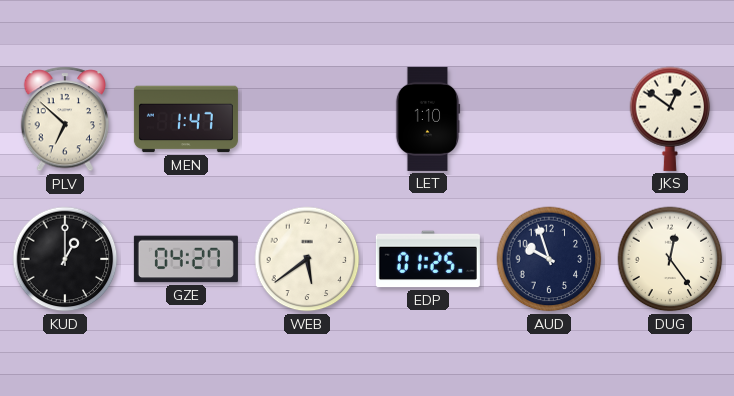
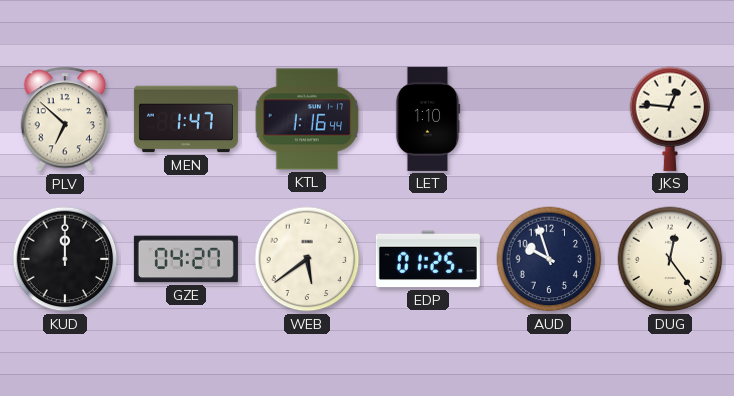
KTL: none -> 1:16
JKS: 12:51 -> 12:46
KUD: 1:00 -> 12:00
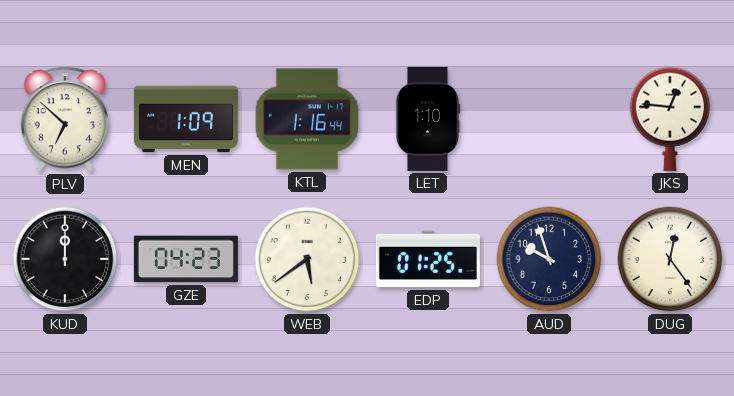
MEN: 1:47 -> 1:09
GZE: 04:27 -> 04:23
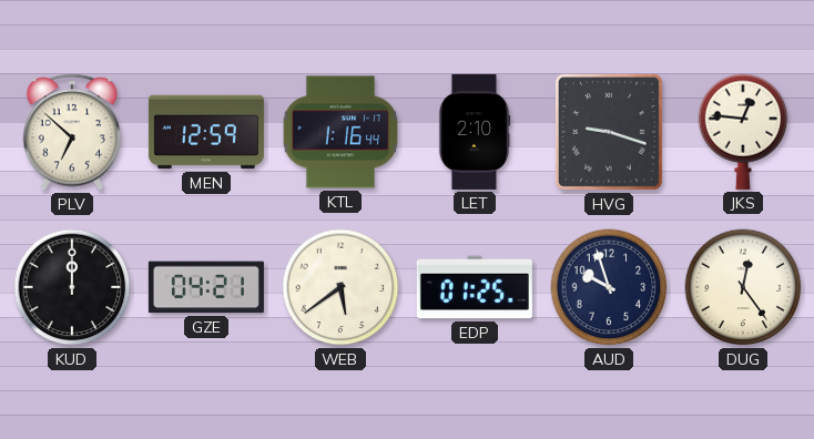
MEN: 1:09 -> 12:59
LET: 1:10 -> 2:10
HVG: none -> 9:18
GZE: 04:23 -> 04:21
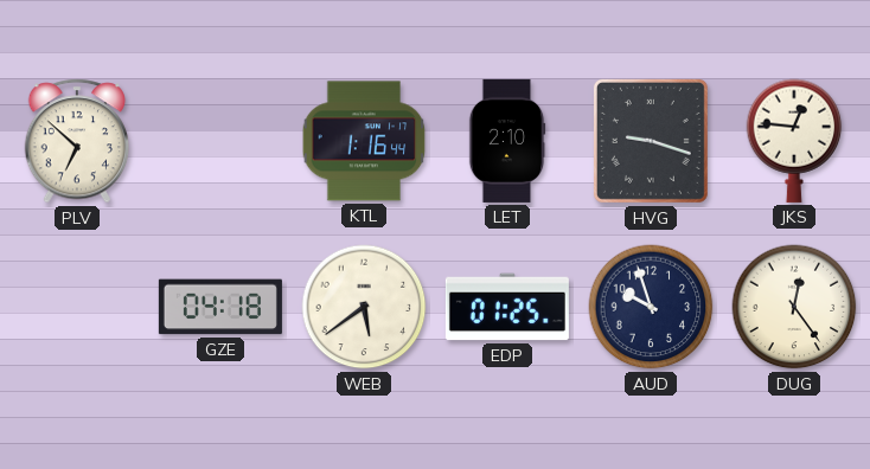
MEN: 12:59 -> none
KUD: 12:00 -> none
GZE: 04:21 -> 04:18
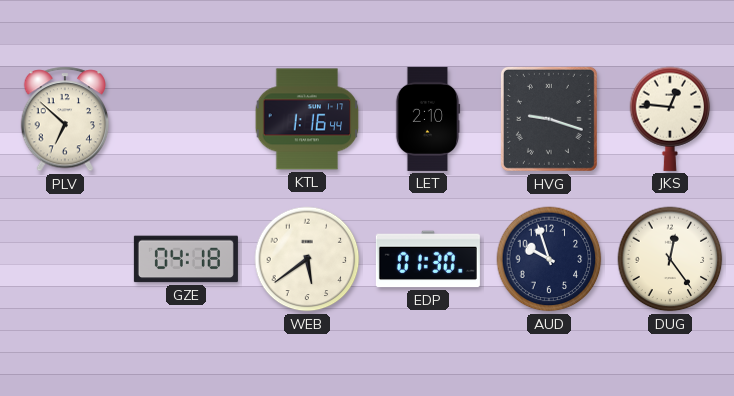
EDP: 01:25 -> 01:30
